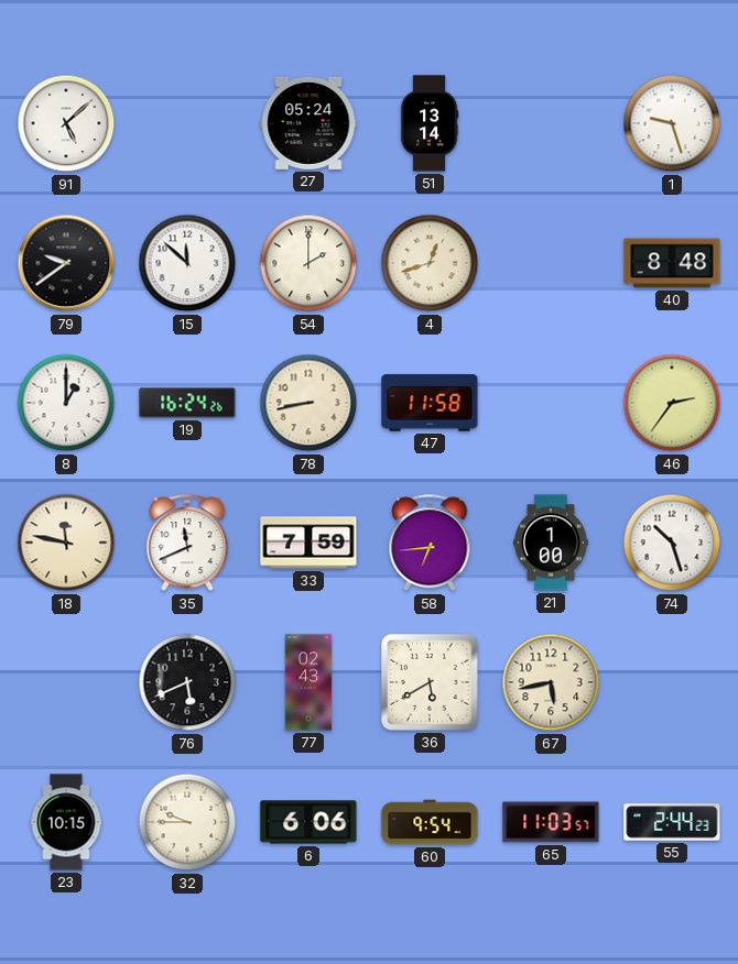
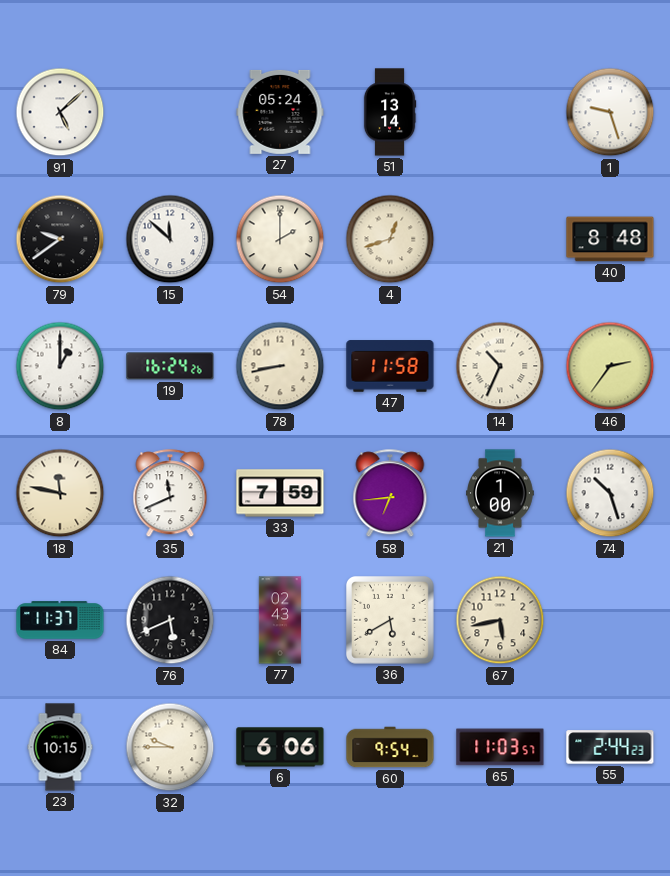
14: none -> 10:34
84: none -> 11:37
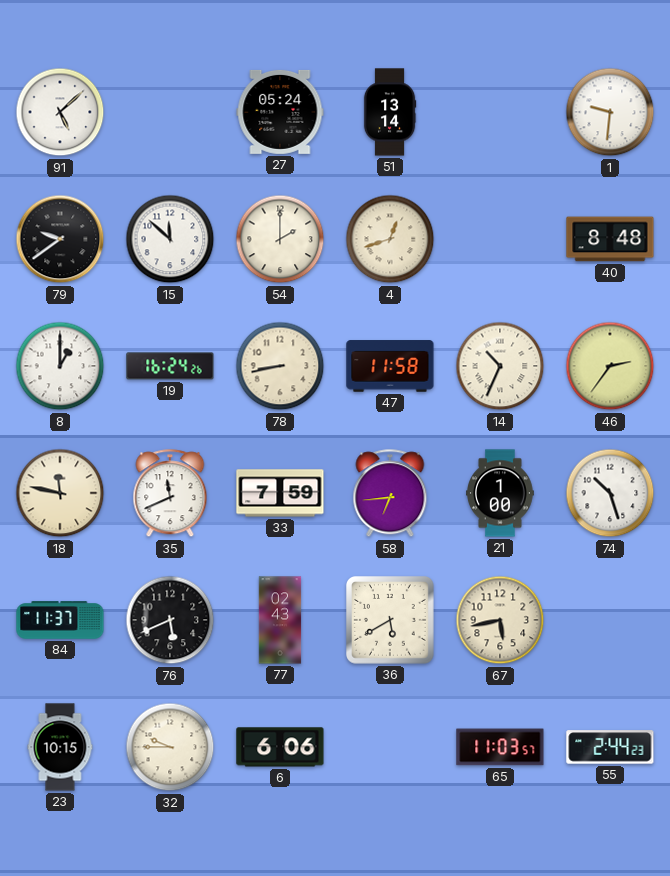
1: 9:27 -> 9:31
60: 9:54 -> none
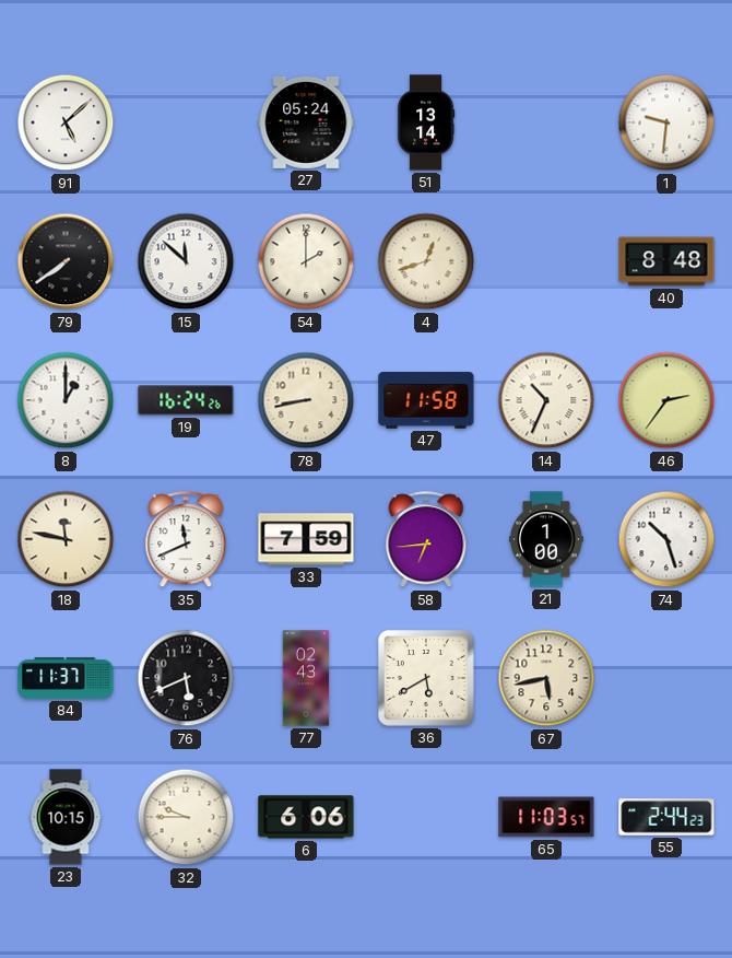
79: 9:39 -> 7:39
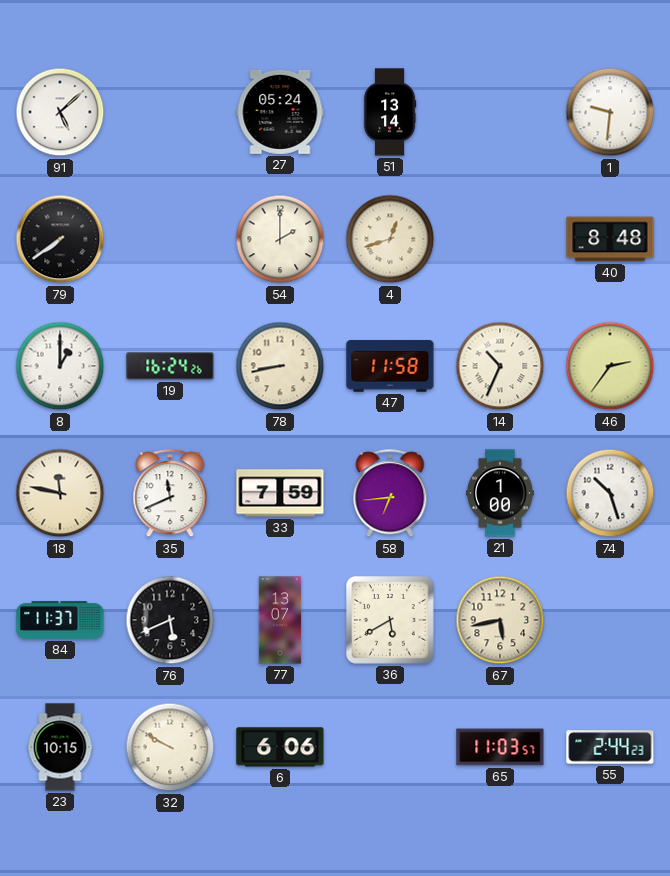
15: 11:52 -> none
77: 02:43 -> 13:07
32: 9:45 -> 9:50
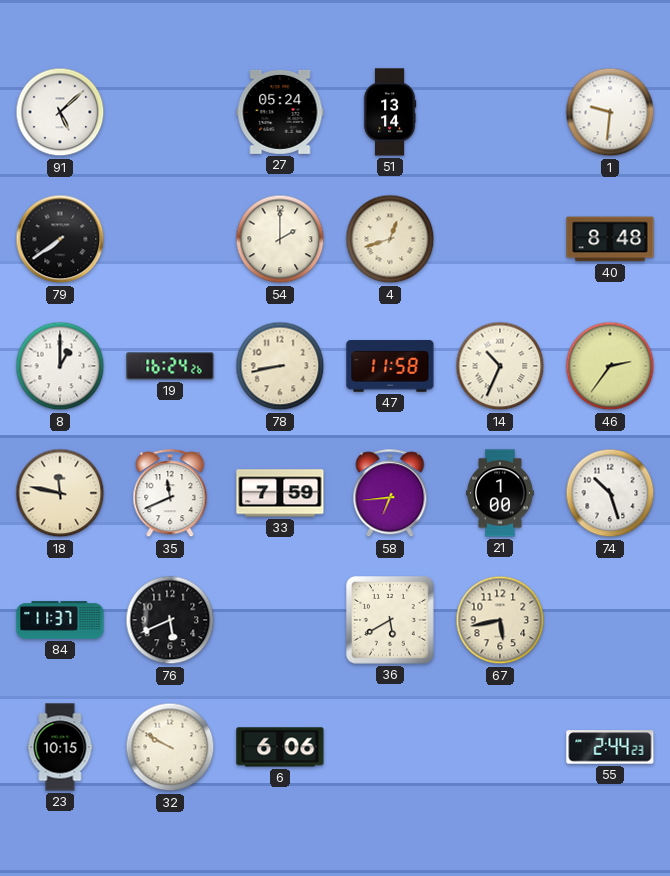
77: 13:07 -> none
65: 11:03 -> none
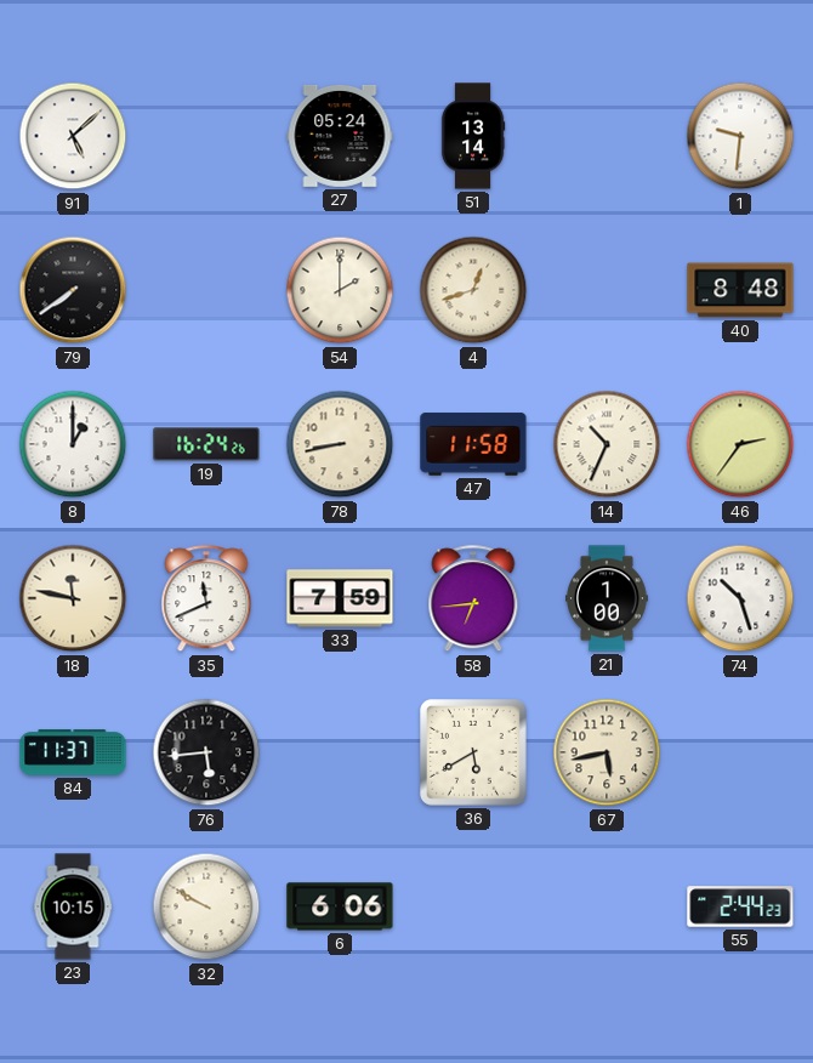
76: 5:41 -> 5:44
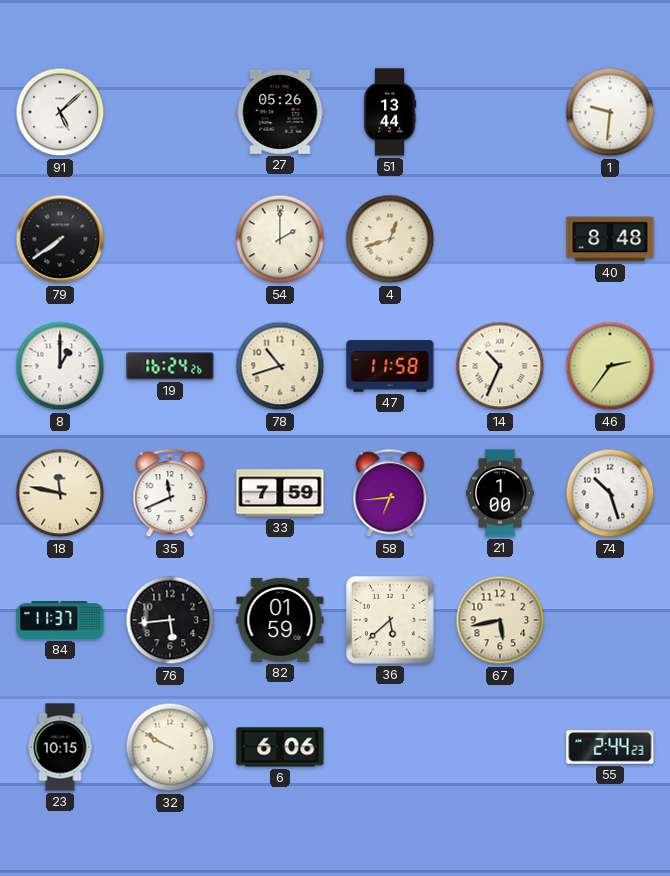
27: 05:24 -> 05:26
51: 13:14 -> 13:44
78: 8:43 -> 10:42
82: none -> 01:59
36: 5:40 -> 5:38
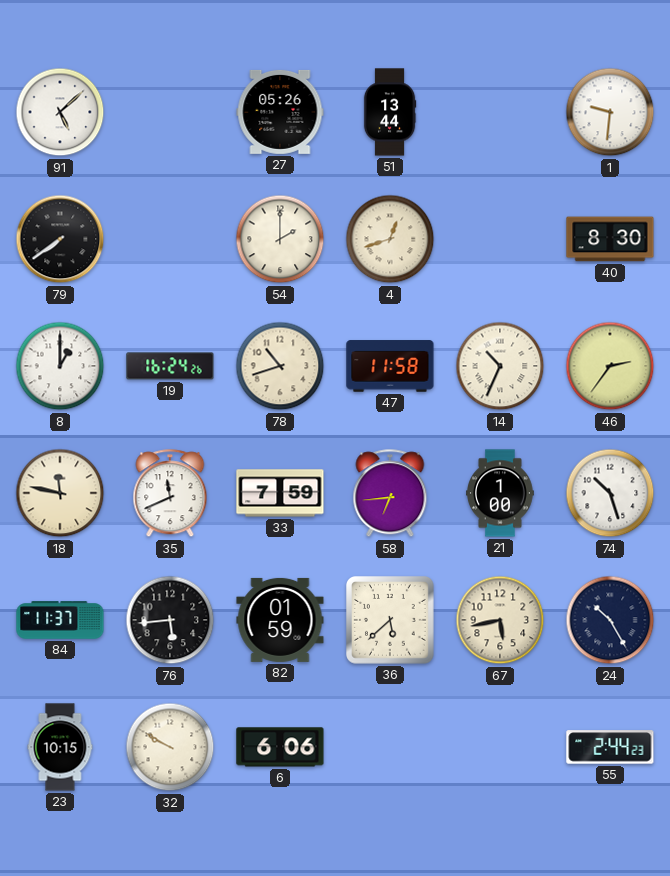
40: 8:48 -> 8:30
24: none -> 10:25
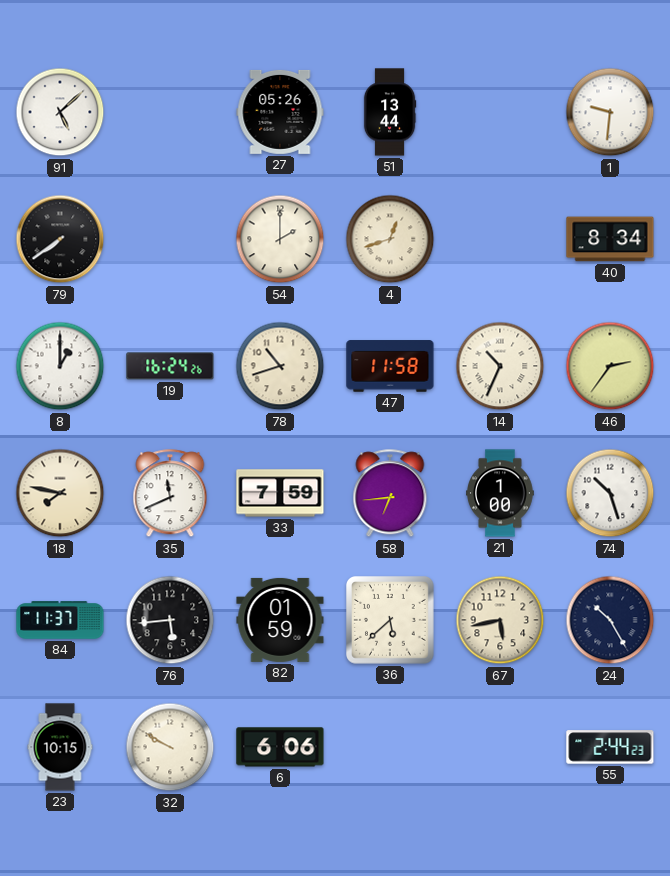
40: 8:30 -> 8:34
18: 11:47 -> 7:47
